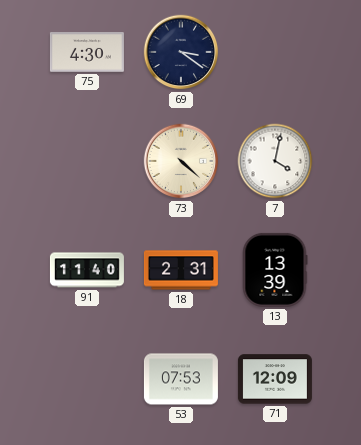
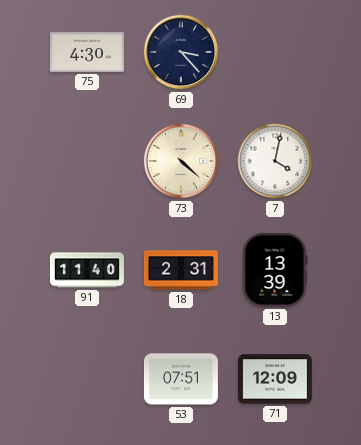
69: 3:21 -> 3:23
53: 07:53 -> 07:51
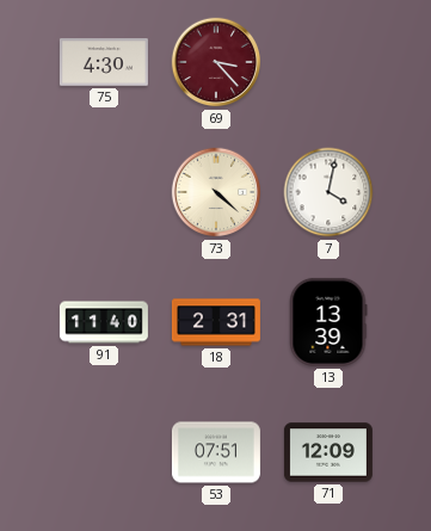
69 dial: navy -> burgundy
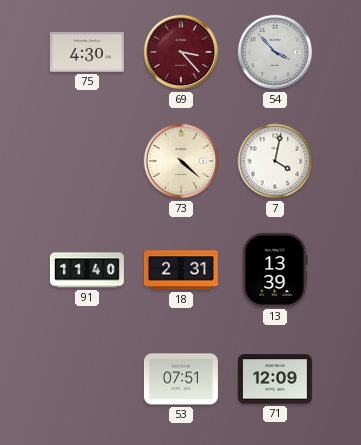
54: none -> 3:53
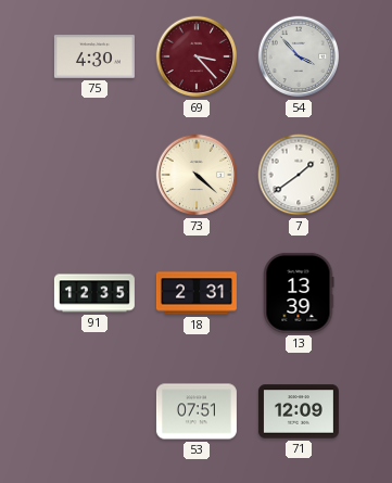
7: 4:02 -> 1:39
91: 11:40 -> 12:35
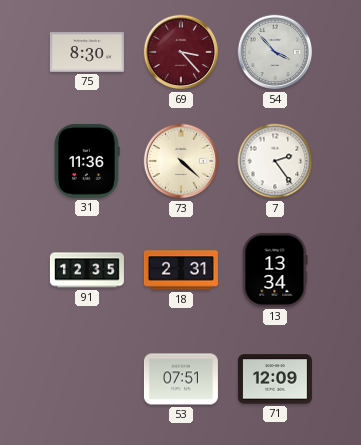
75: 4:30 -> 8:30
31: none -> 11:36
7: 1:39 -> 2:24
13: 13:39 -> 13:34
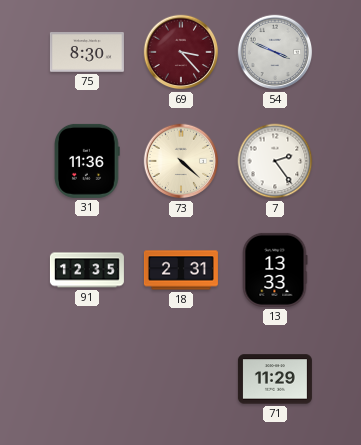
54: 3:53 -> 3:49
13: 13:34 -> 13:33
53: 07:51 -> none
71: 12:09 -> 11:29
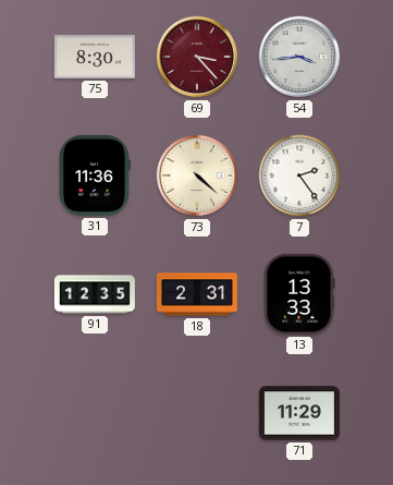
54: 3:49 -> 3:44
